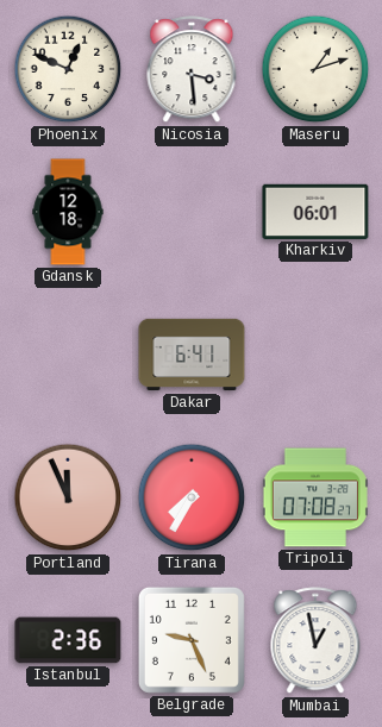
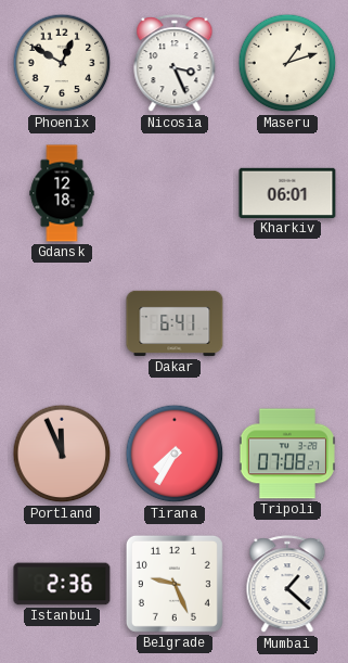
Phoenix: 12:49 -> 12:50
Nicosia: 3:29 -> 3:26
Mumbai: 12:58 -> 1:22
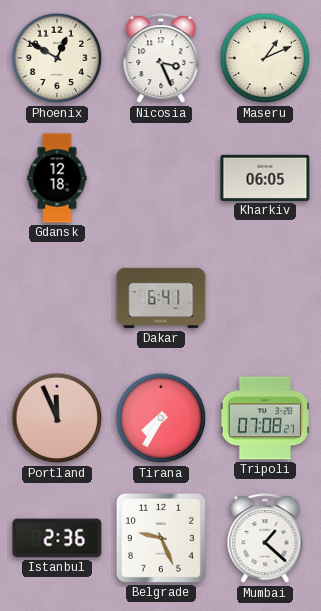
Maseru: 1:12 -> 1:11
Kharkiv: 06:01 -> 06:05
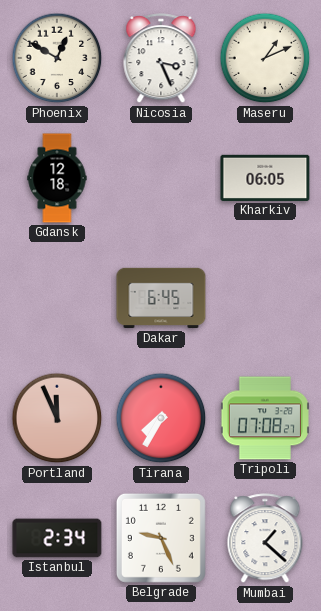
Dakar: 6:41 -> 6:45
Istanbul: 2:36 -> 2:34
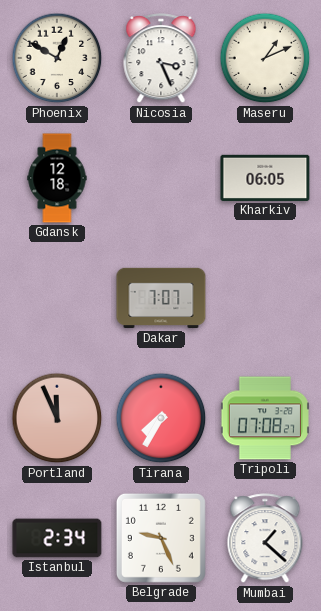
Dakar: 6:45 -> 7:07
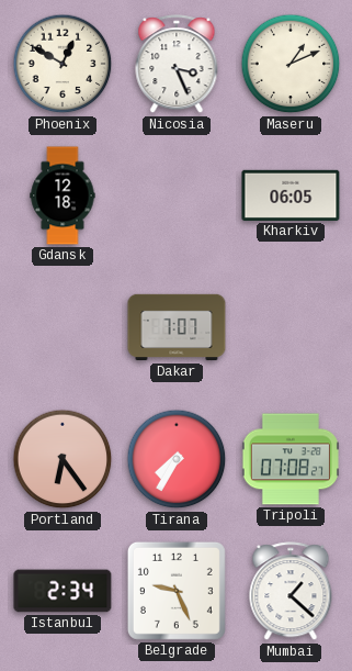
Portland: 11:56 -> 6:24
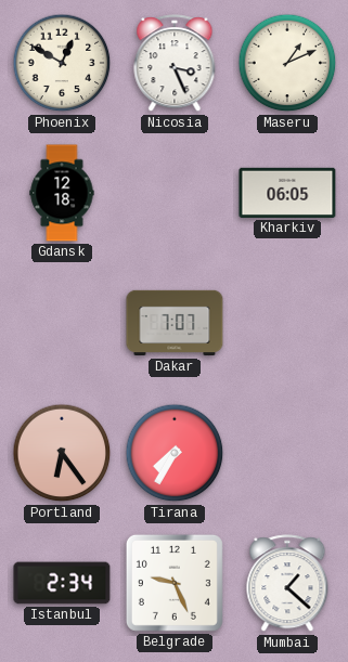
Tripoli: 07:08 -> none
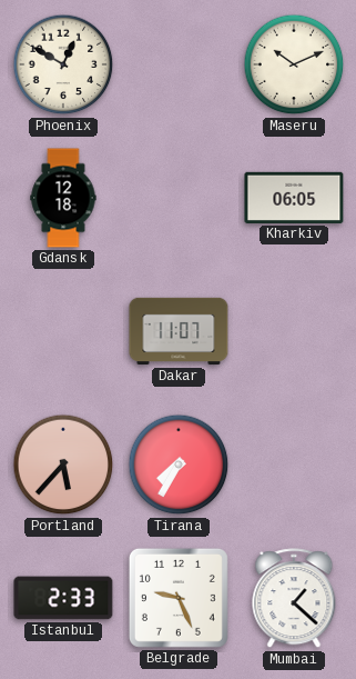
Nicosia: 3:26 -> none
Maseru: 1:11 -> 10:11
Dakar: 7:07 -> 11:07
Portland: 6:24 -> 5:37
Istanbul: 2:34 -> 2:33
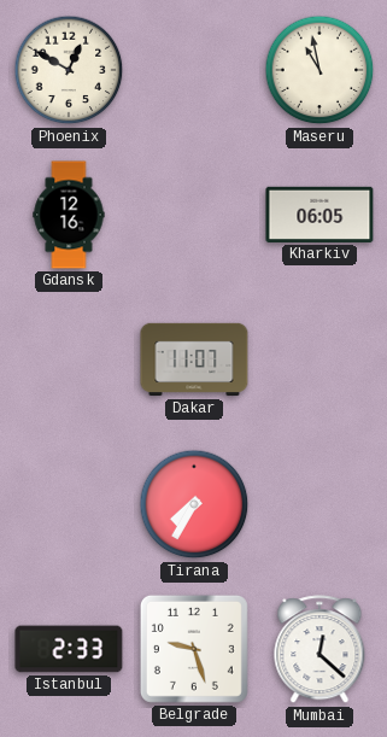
Maseru: 10:11 -> 10:58
Gdansk: 12:18 -> 12:16
Portland: 5:37 -> none
Belgrade: 9:26 -> 9:27
Mumbai: 1:22 -> 12:22
